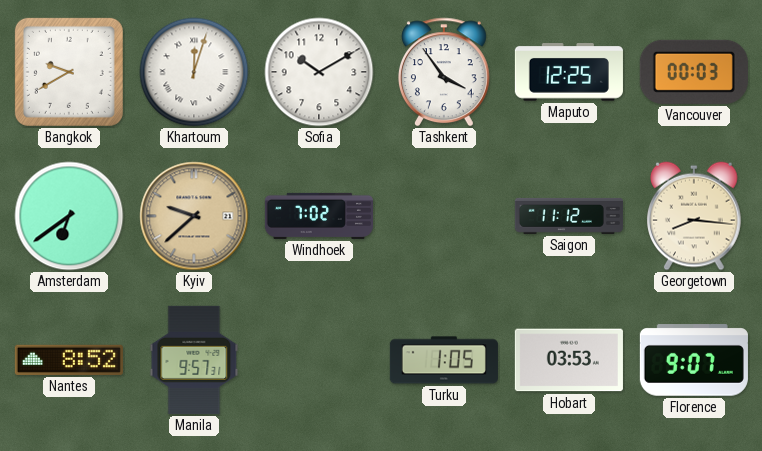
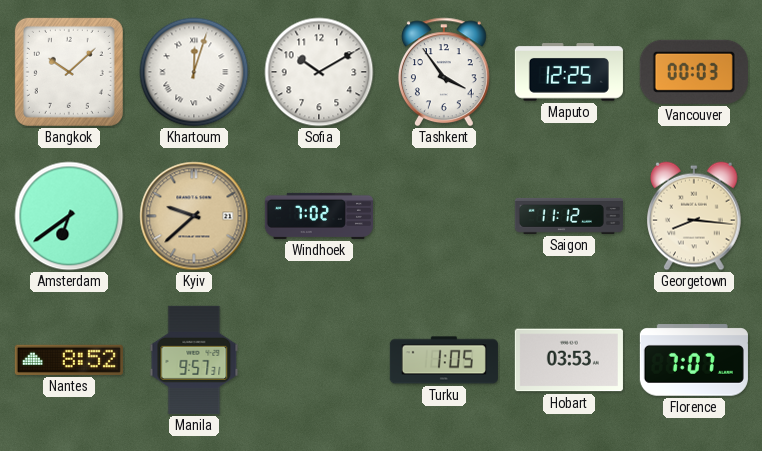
Bangkok: 9:40 -> 10:08
Florence: 9:07 -> 7:07
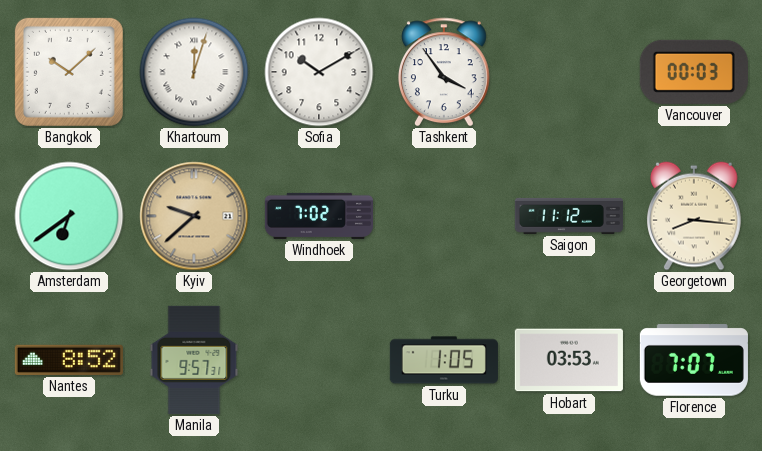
Maputo: 12:25 -> none
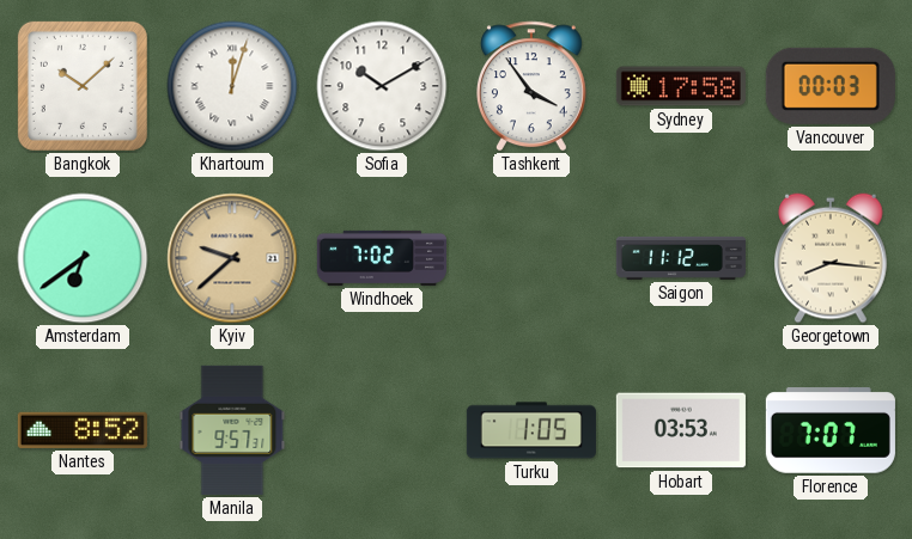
Sydney: none -> 17:58
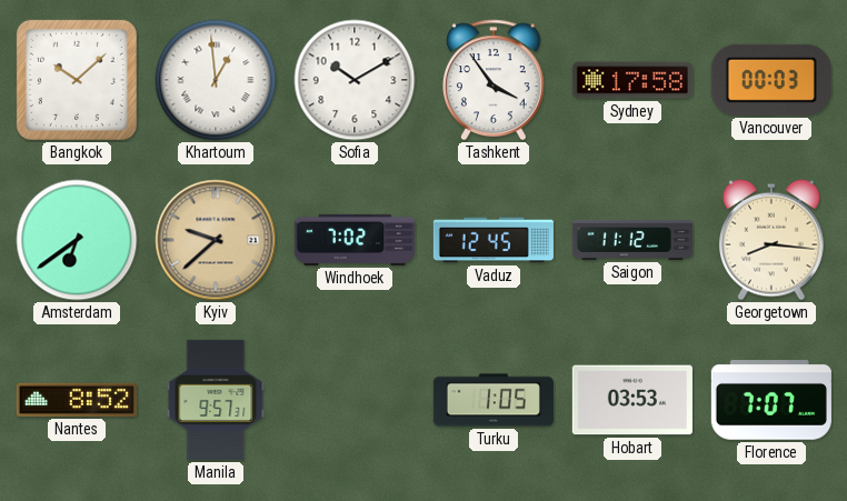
Khartoum: 12:03 -> 12:59
Vaduz: none -> 12:45
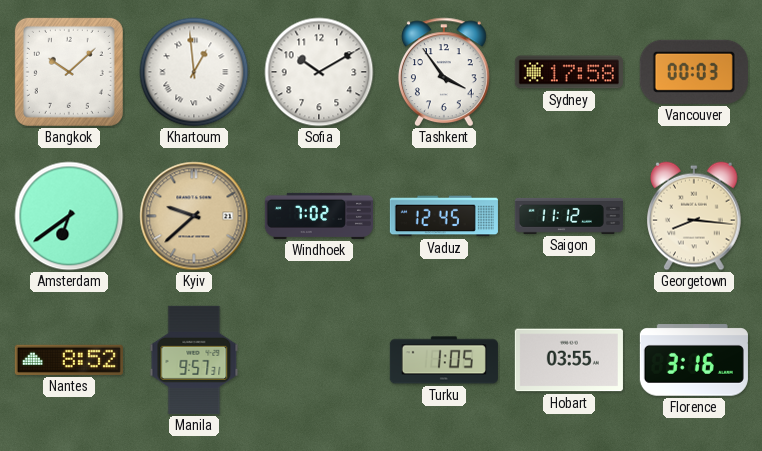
Hobart: 03:53 -> 03:55
Florence: 7:07 -> 3:16
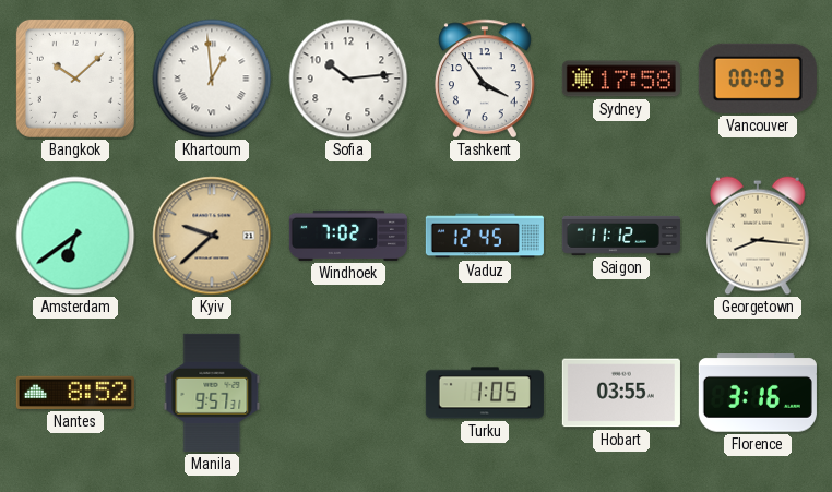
Sofia: 10:10 -> 10:14
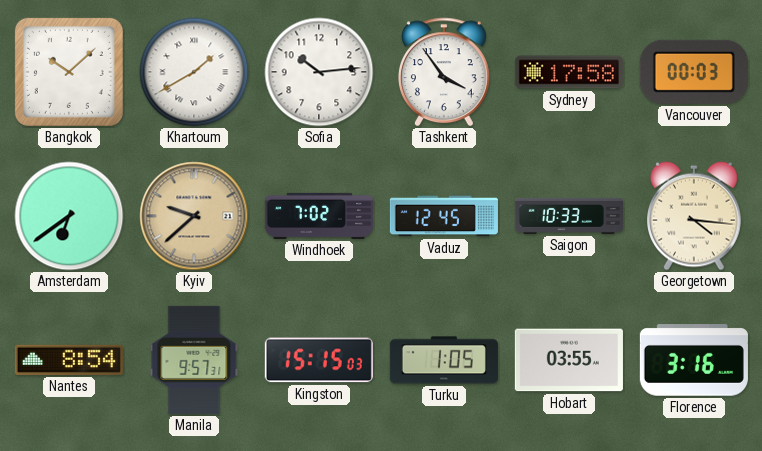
Khartoum: 12:59 -> 1:40
Saigon: 11:12 -> 10:33
Georgetown: 8:16 -> 4:16
Nantes: 8:52 -> 8:54
Kingston: none -> 15:15
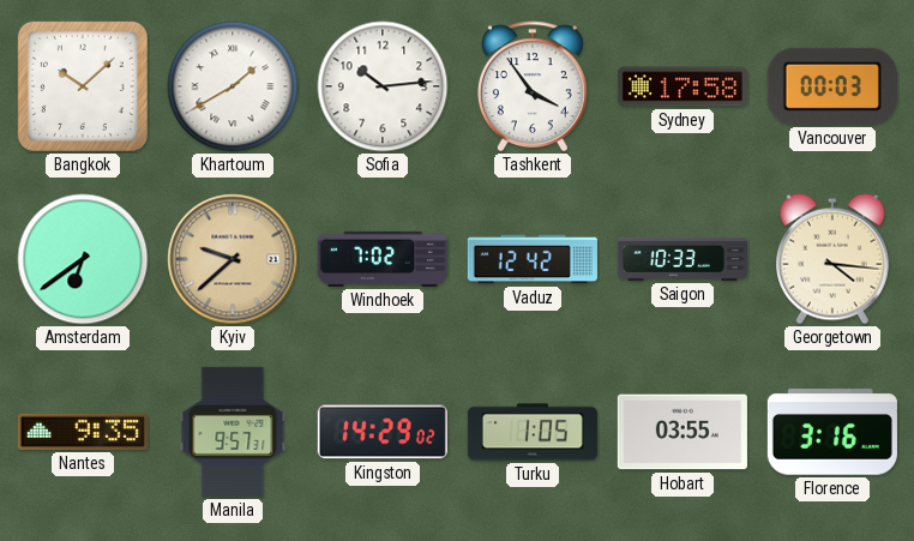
Vaduz: 12:45 -> 12:42
Nantes: 8:54 -> 9:35
Kingston: 15:15 -> 14:29
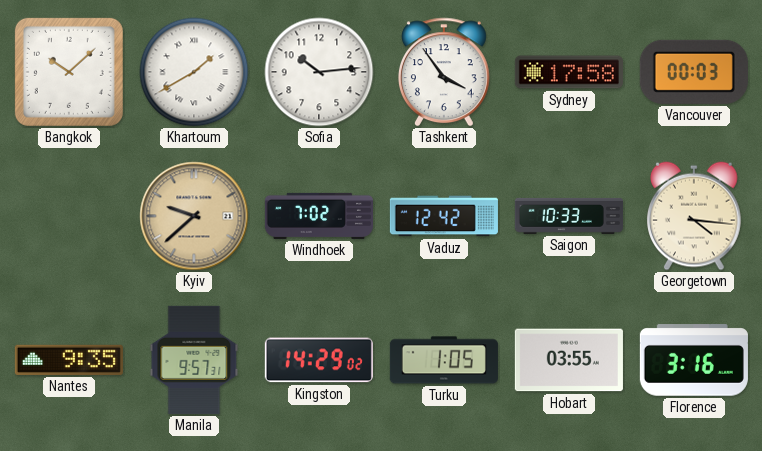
Amsterdam: 6:39 -> none
